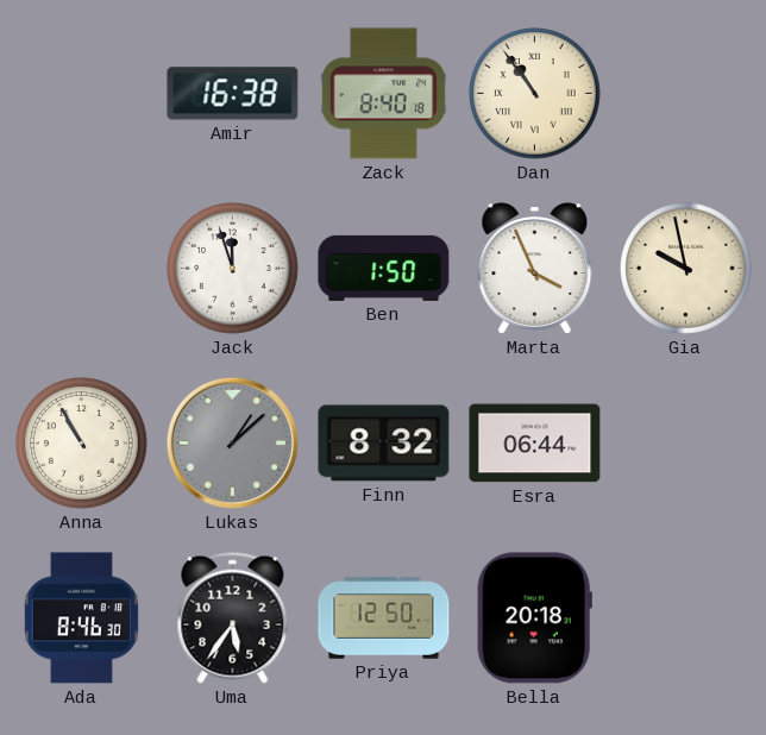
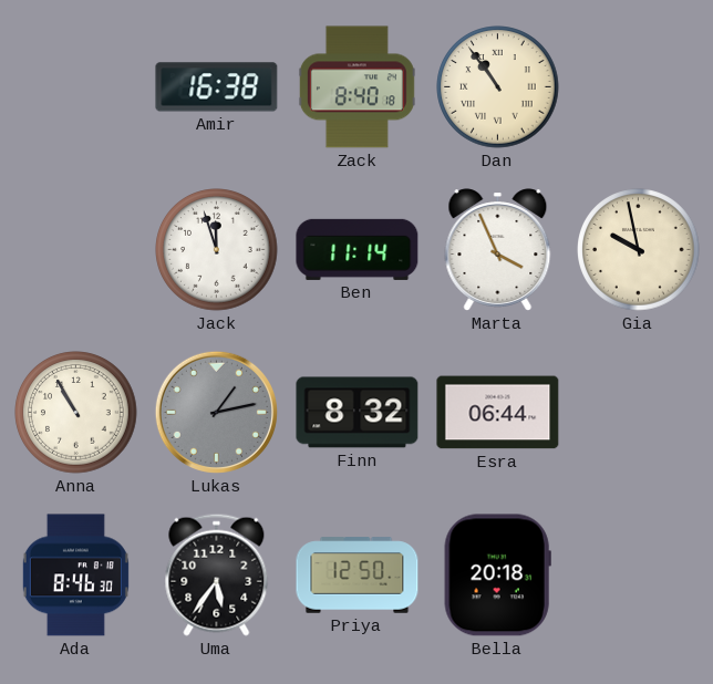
Ben: 1:50 -> 11:14
Lukas: 1:08 -> 1:13
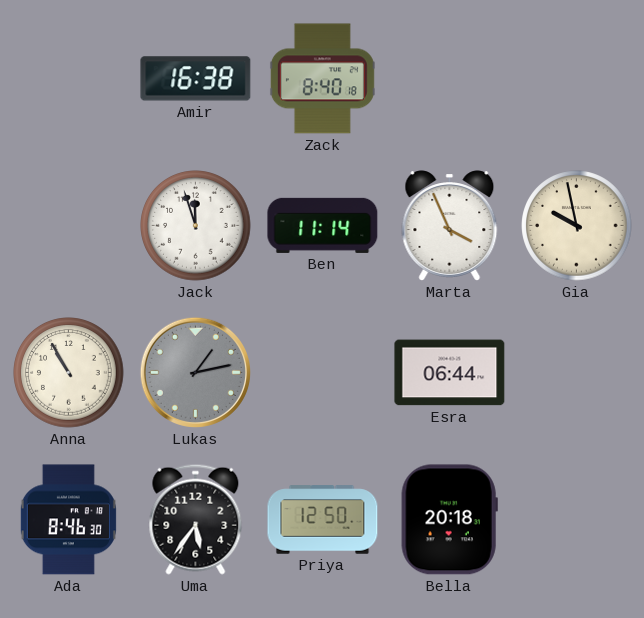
Dan: 10:54 -> none
Finn: 8:32 -> none
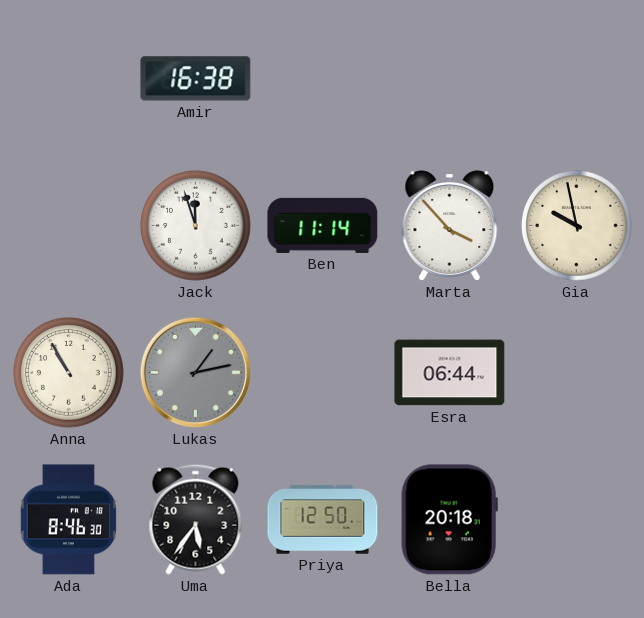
Zack: 8:40 -> none
Marta: 3:56 -> 3:53
